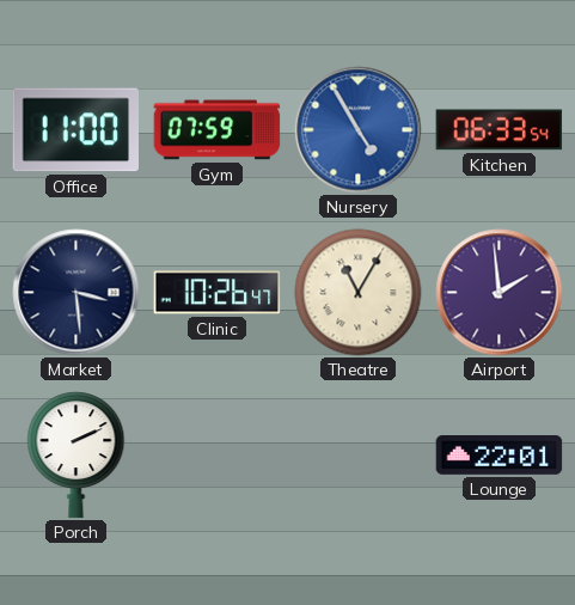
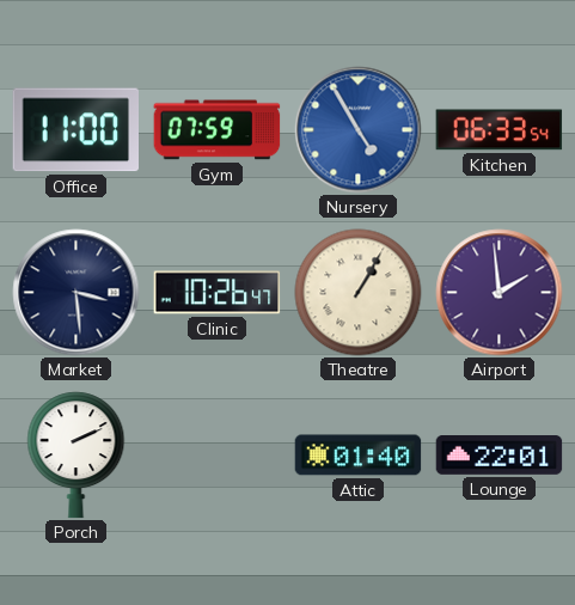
Theatre: 11:05 -> 1:05
Attic: none -> 01:40
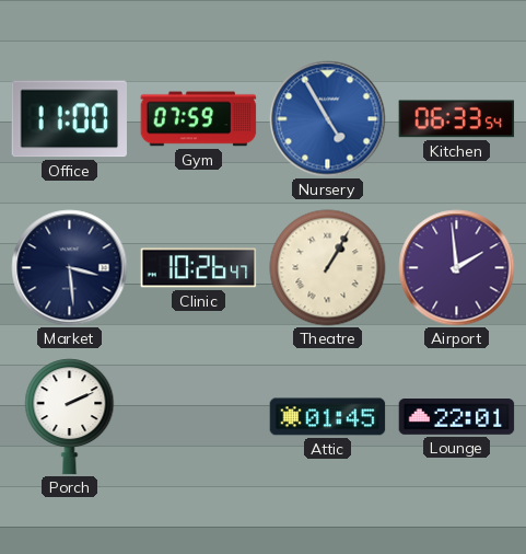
Attic: 01:40 -> 01:45
